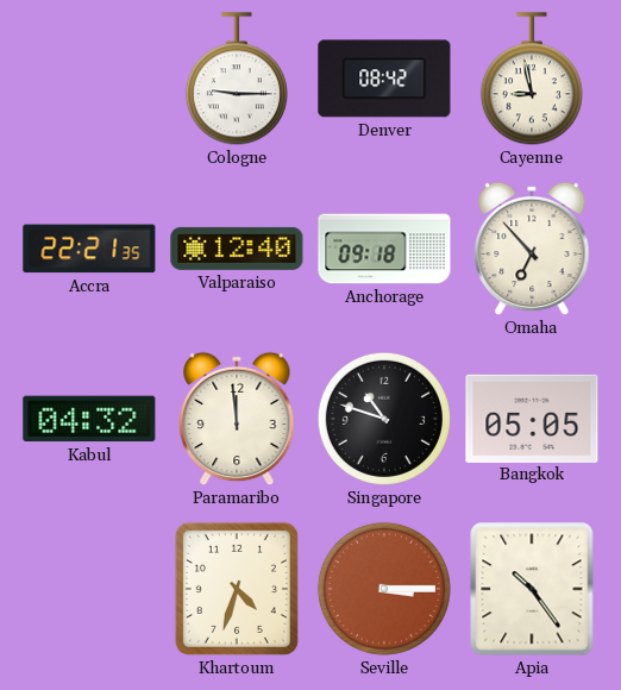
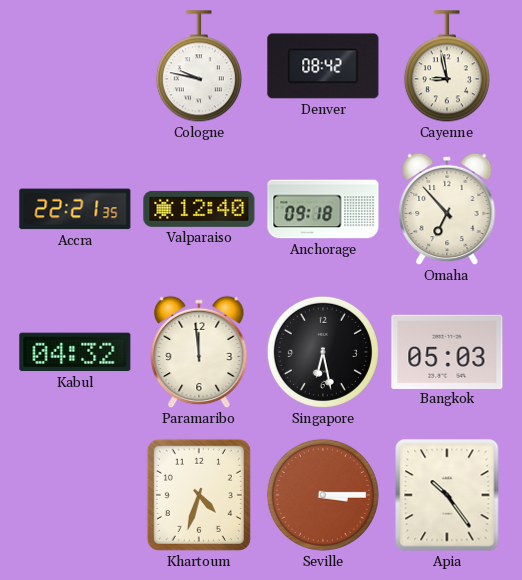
Cologne: 9:15 -> 9:47
Singapore: 10:48 -> 6:28
Bangkok: 05:05 -> 05:03
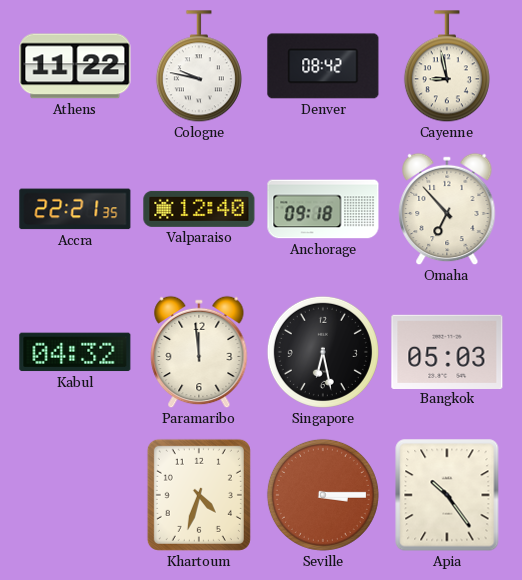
Athens: none -> 11:22
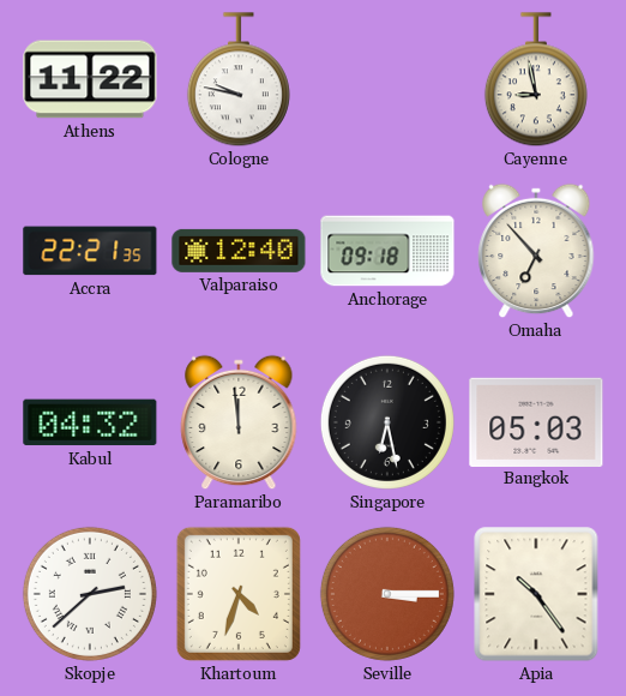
Denver: 08:42 -> none
Skopje: none -> 2:38
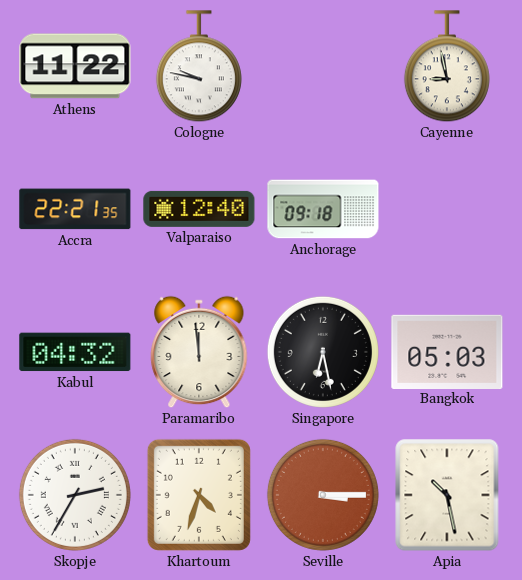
Omaha: 6:53 -> none
Skopje: 2:38 -> 2:35
Apia: 10:24 -> 10:28
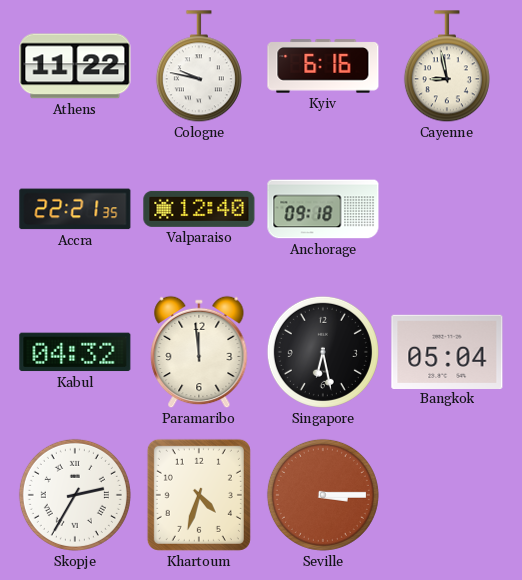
Kyiv: none -> 6:16
Bangkok: 05:03 -> 05:04
Apia: 10:28 -> none
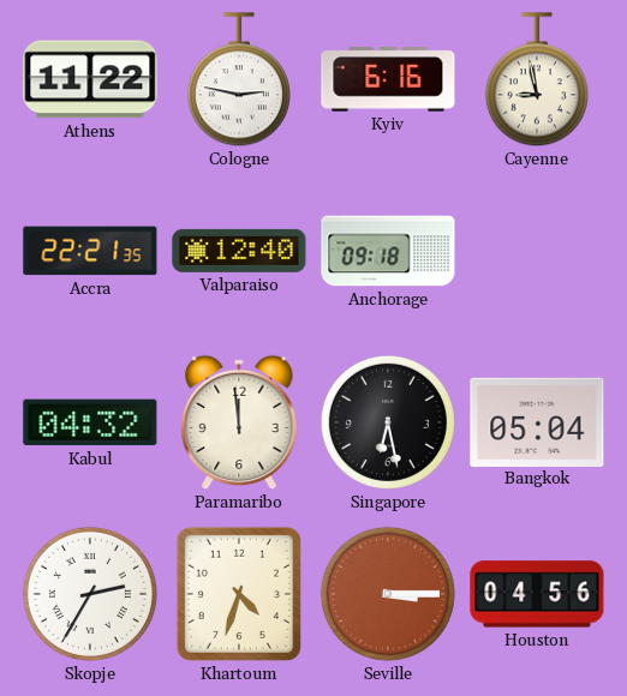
Cologne: 9:47 -> 2:47
Houston: none -> 04:56
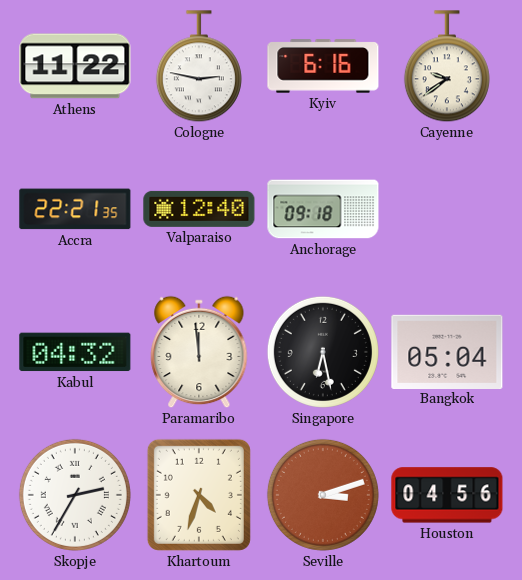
Cayenne: 8:58 -> 9:39
Seville: 3:15 -> 3:12
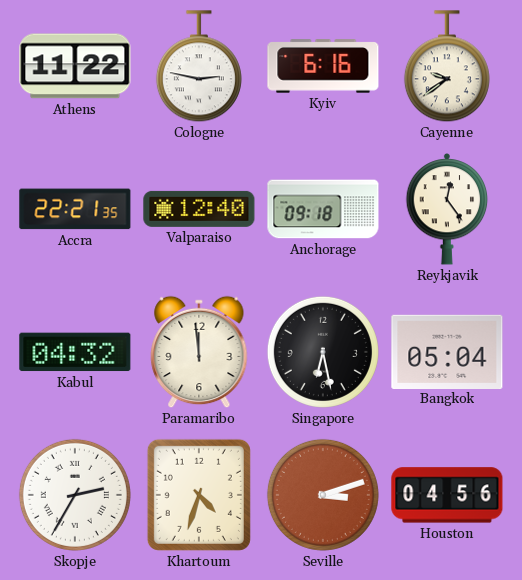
Reykjavik: none -> 12:24
